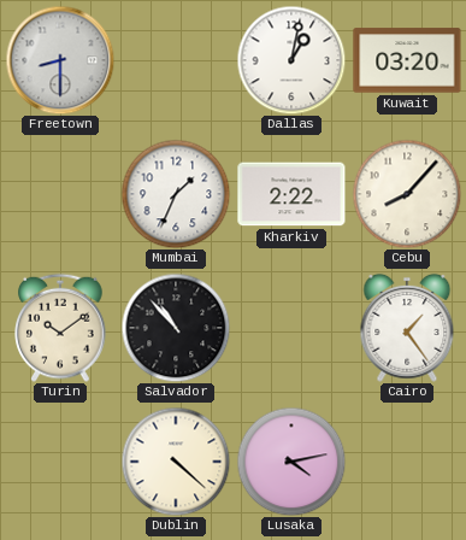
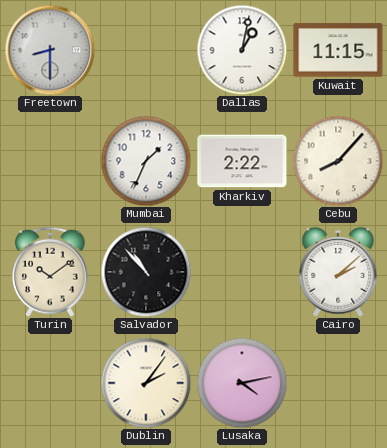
Kuwait: 03:20 -> 11:15
Cairo: 1:24 -> 2:08
Dublin: 4:22 -> 2:06
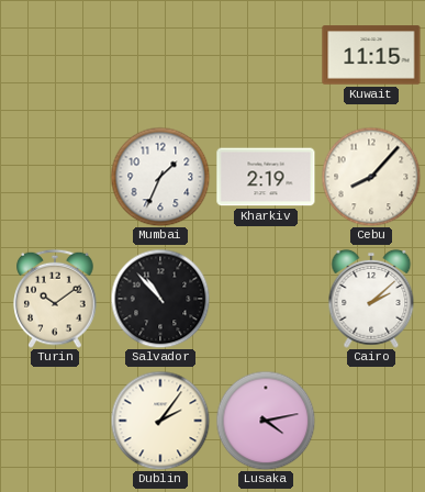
Freetown: 8:30 -> none
Dallas: 1:02 -> none
Kharkiv: 2:22 -> 2:19
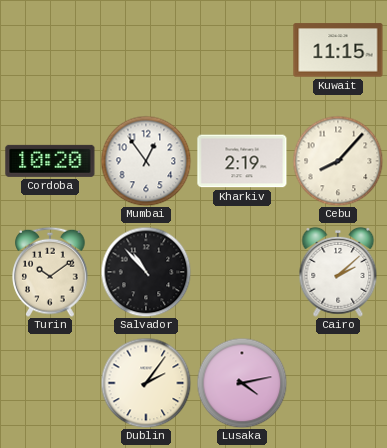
Cordoba: none -> 10:20
Mumbai: 1:34 -> 12:54
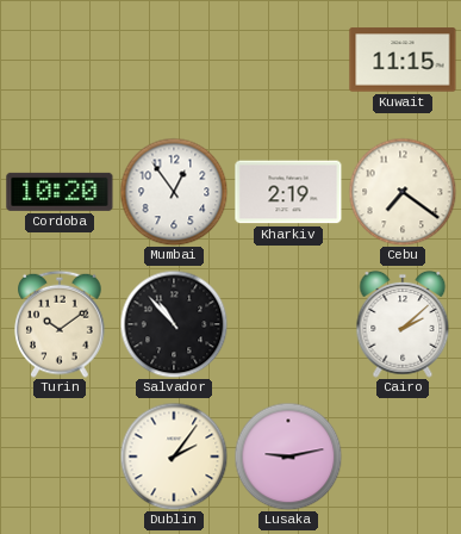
Cebu: 8:07 -> 7:21
Lusaka: 4:13 -> 9:13
